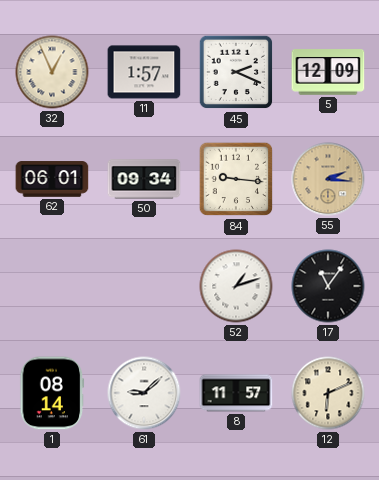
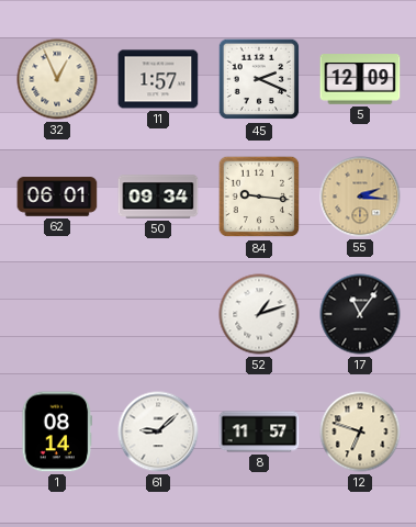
12: 6:11 -> 6:48
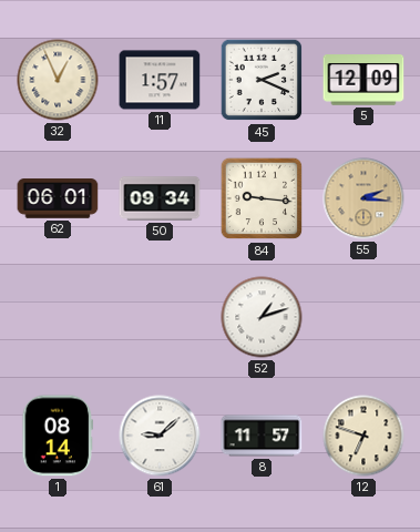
17: 11:06 -> none
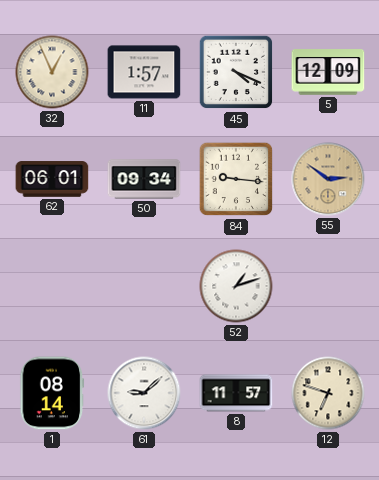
45: 2:19 -> 4:19
55: 2:16 -> 2:51
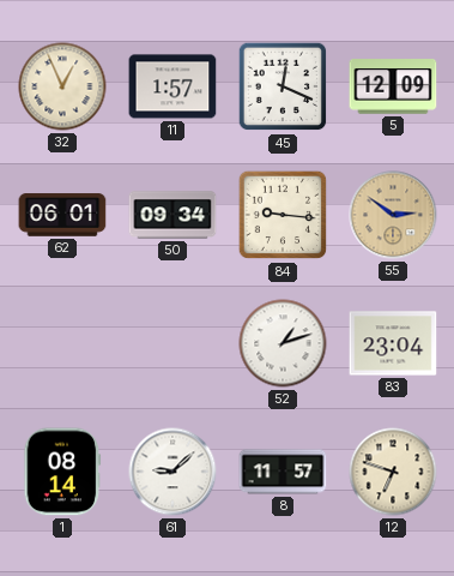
45: 4:19 -> 12:19
83: none -> 23:04
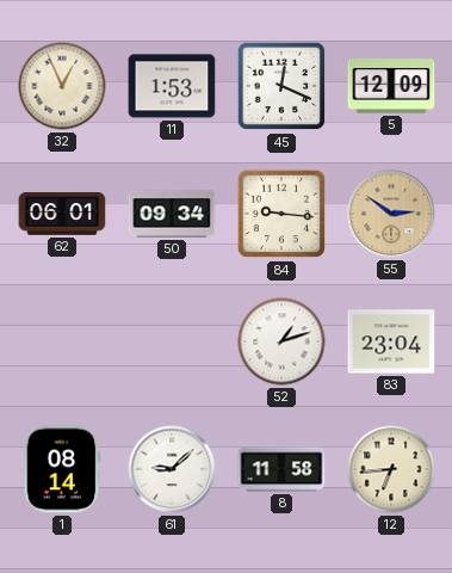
11: 1:57 -> 1:53
8: 11:57 -> 11:58
12: 6:48 -> 6:44
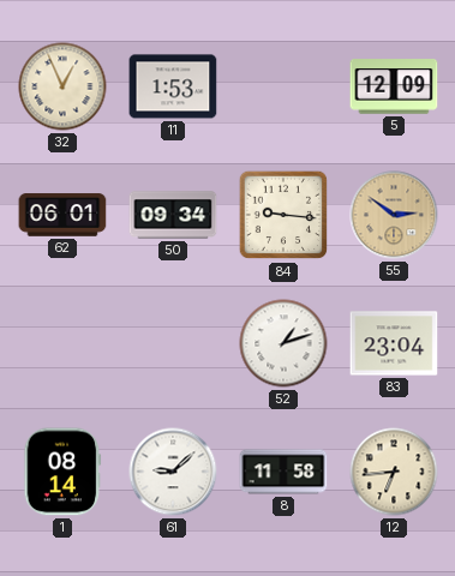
45: 12:19 -> none
